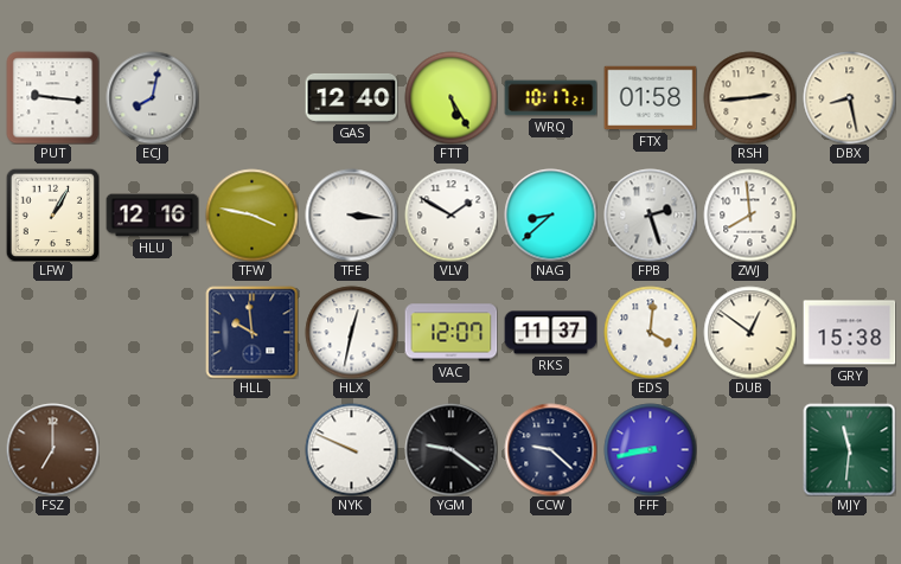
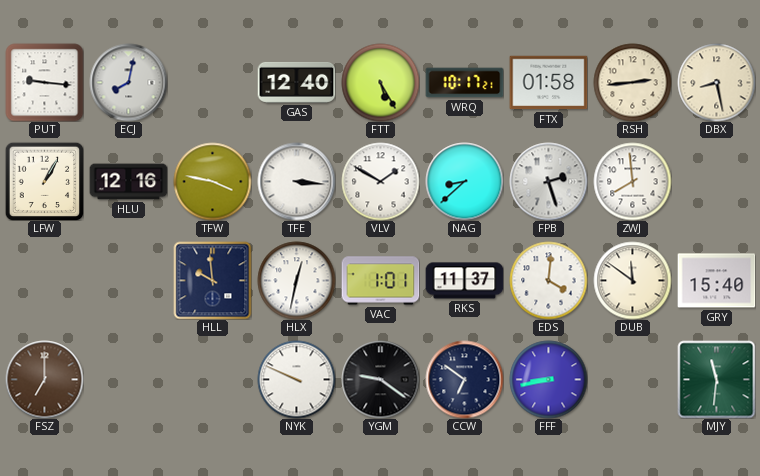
VAC: 12:07 -> 1:01
DUB: 12:51 -> 11:51
GRY: 15:38 -> 15:40
CCW: 9:22 -> 6:51
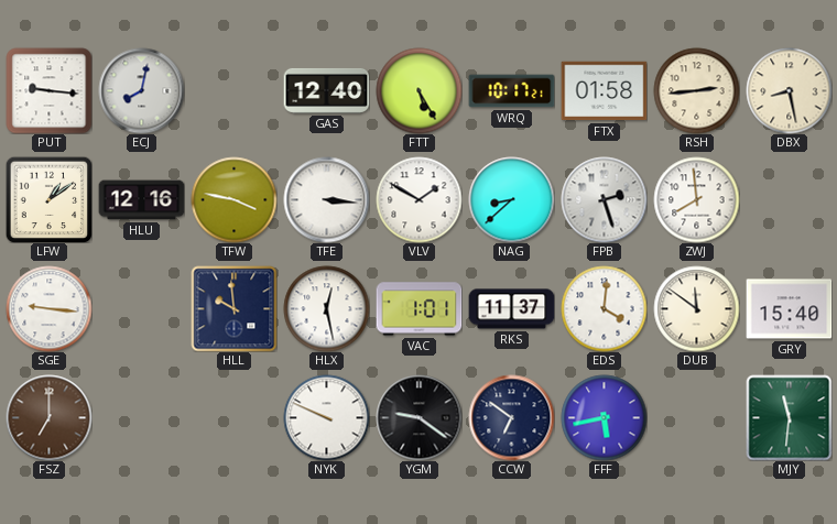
LFW: 1:05 -> 1:09
SGE: none -> 9:16
HLX: 12:32 -> 12:28
FFF: 8:43 -> 5:43
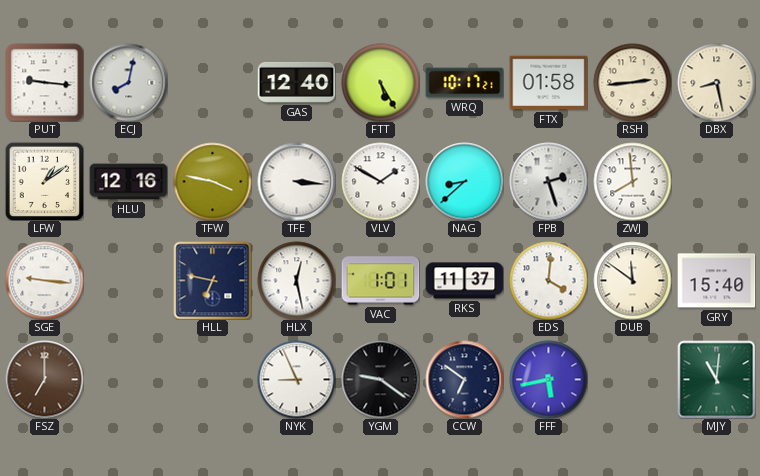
HLL: 9:59 -> 6:47
NYK: 9:49 -> 8:56
MJY: 11:31 -> 11:01
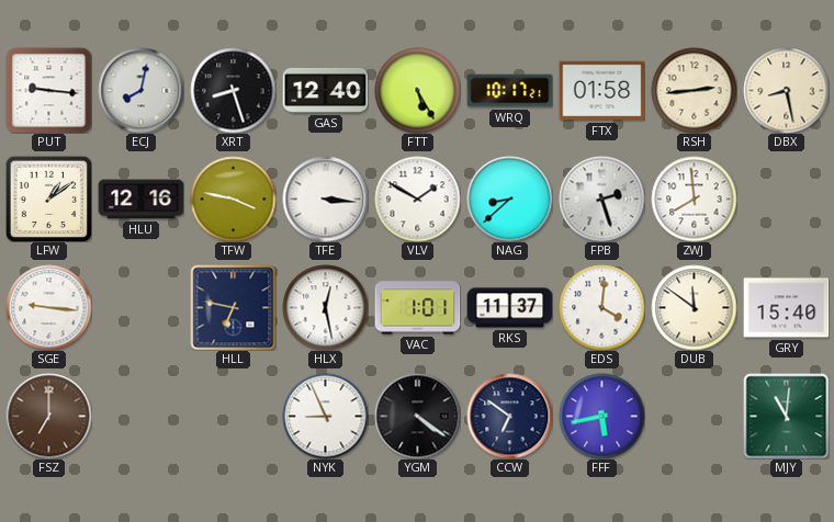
XRT: none -> 8:27
YGM: 9:21 -> 4:21
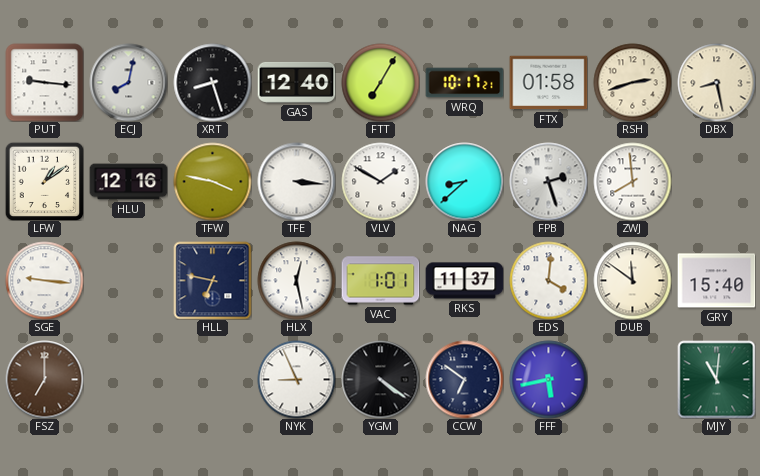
FTT: 5:25 -> 7:05
RSH: 2:44 -> 2:42
